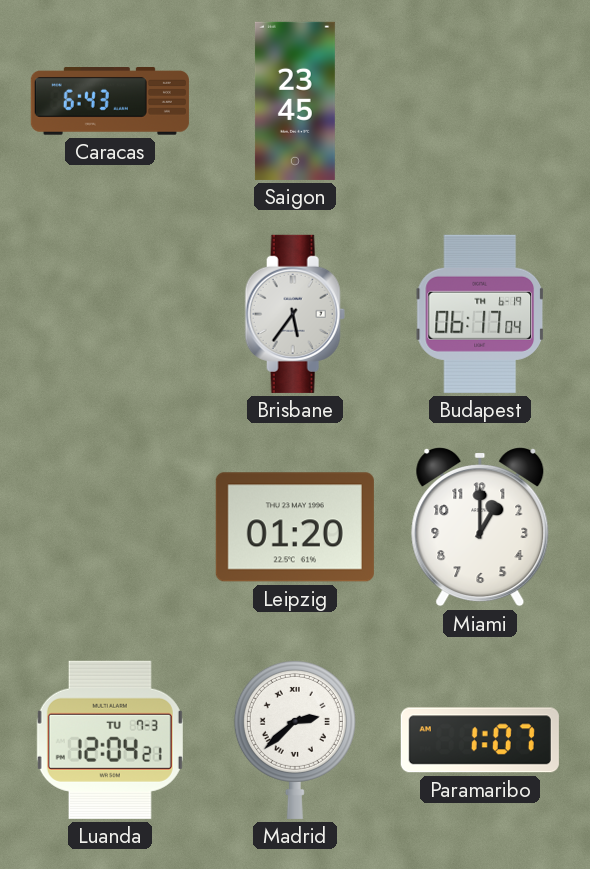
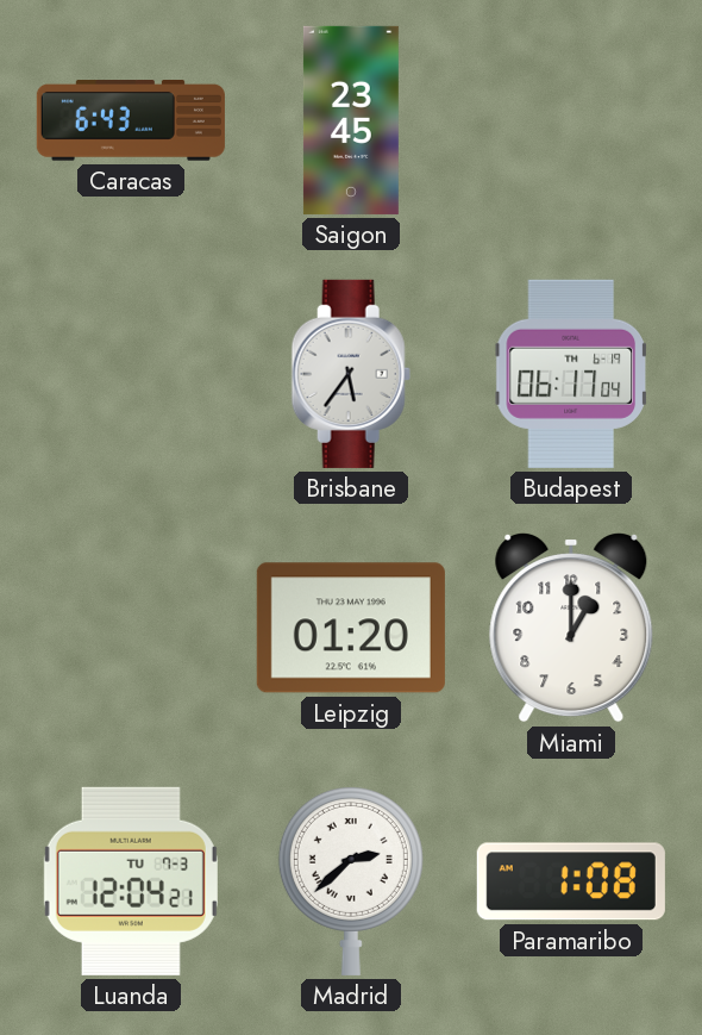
Paramaribo: 1:07 -> 1:08
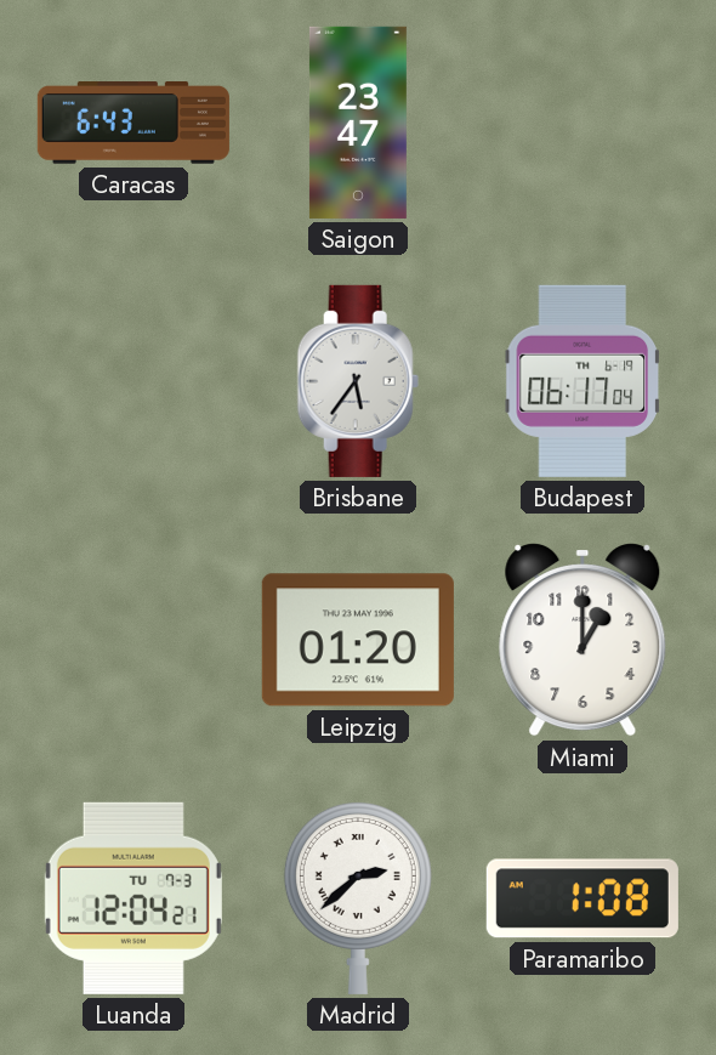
Saigon: 23:45 -> 23:47
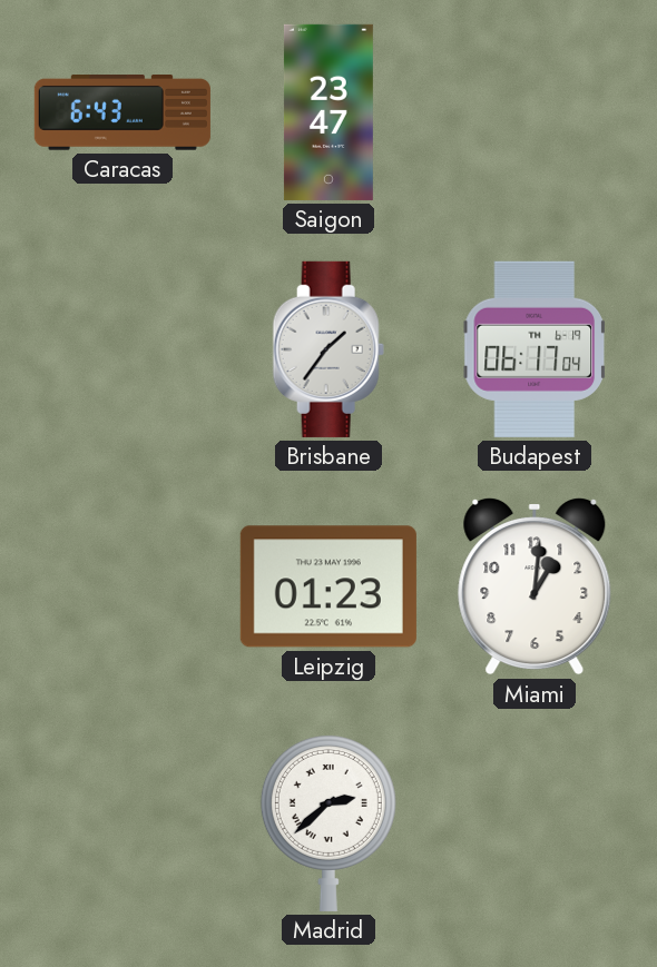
Brisbane: 5:36 -> 1:36
Leipzig: 01:20 -> 01:23
Miami: 1:00 -> 1:01
Luanda: 12:04 -> none
Paramaribo: 1:08 -> none
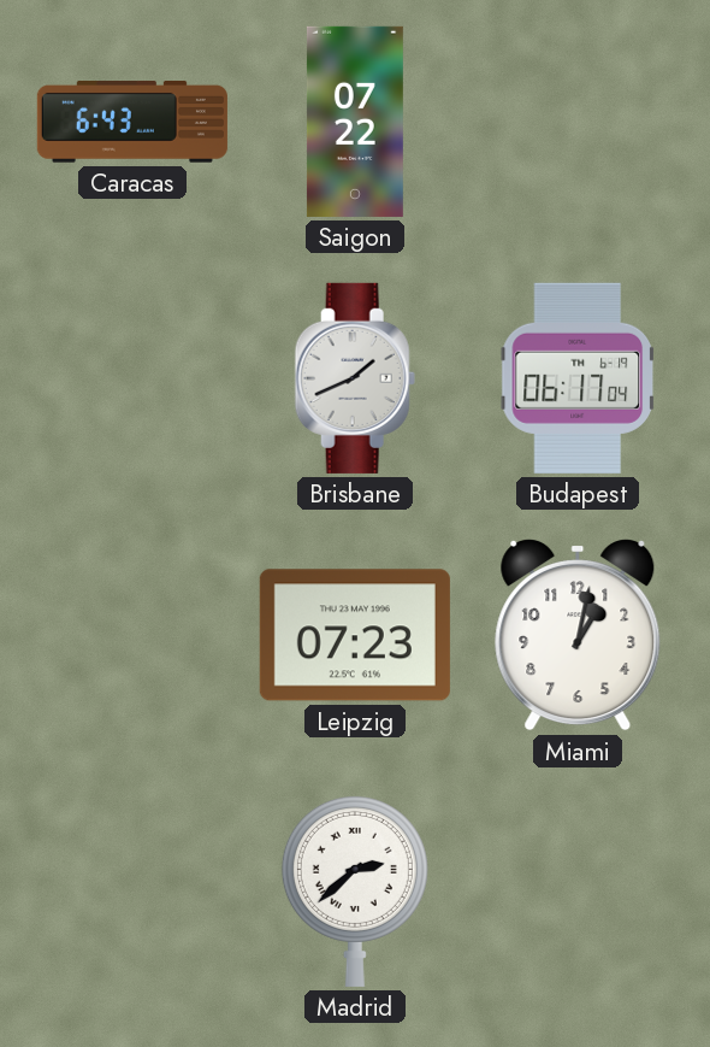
Saigon: 23:47 -> 07:22
Brisbane: 1:36 -> 1:41
Leipzig: 01:23 -> 07:23
Miami: 1:01 -> 1:02
